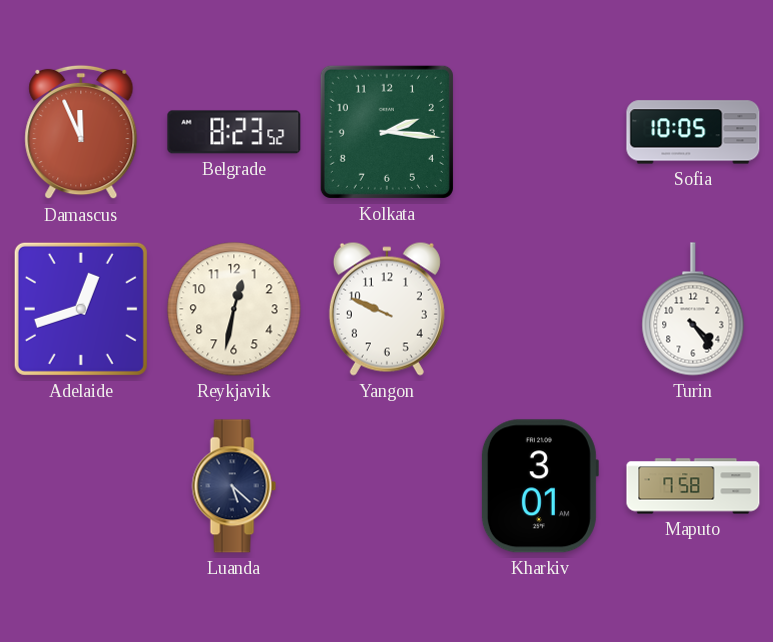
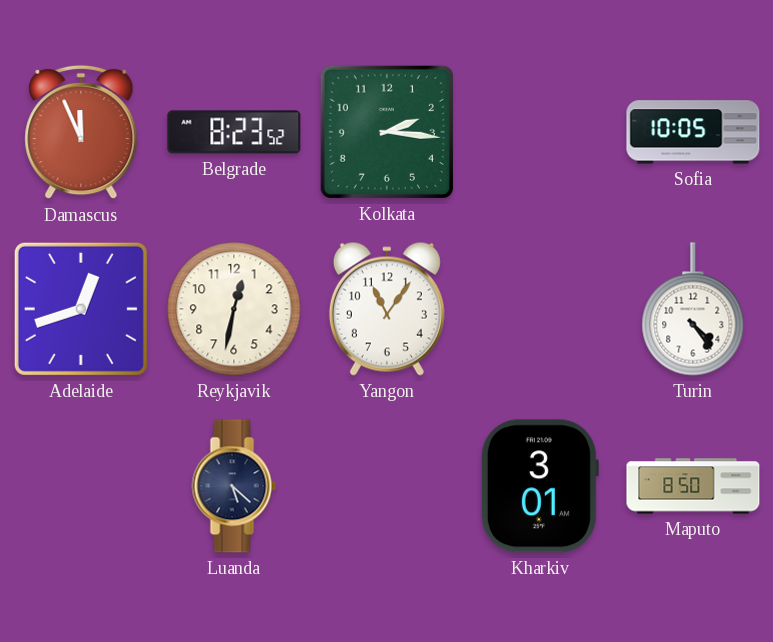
Yangon: 9:49 -> 11:06
Maputo: 7:58 -> 8:50
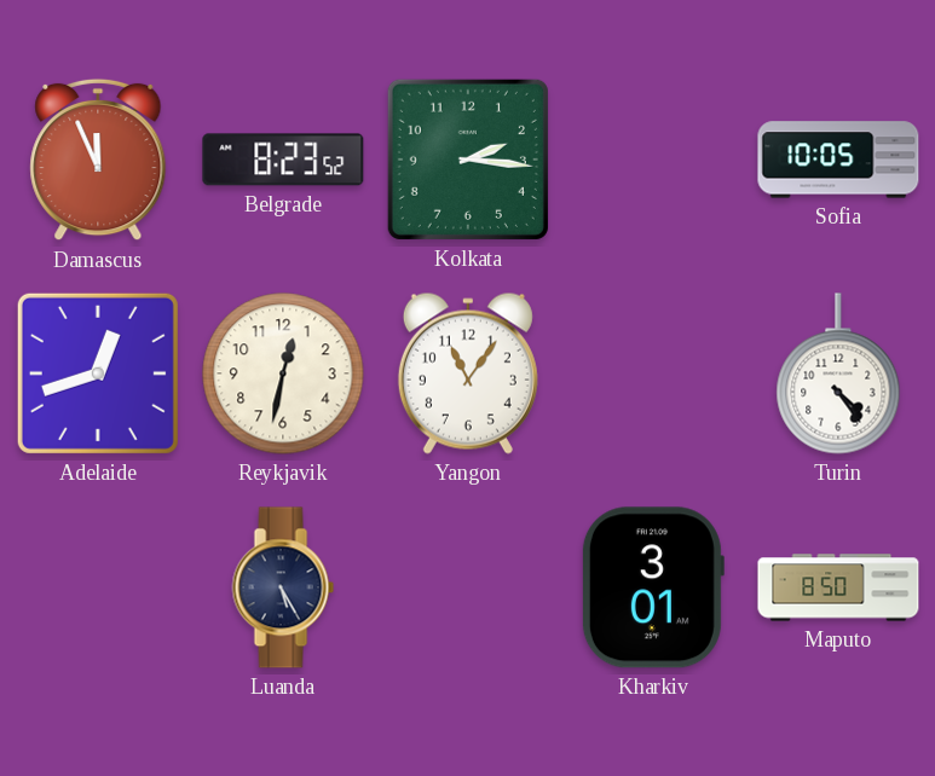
Luanda: 5:22 -> 5:25
